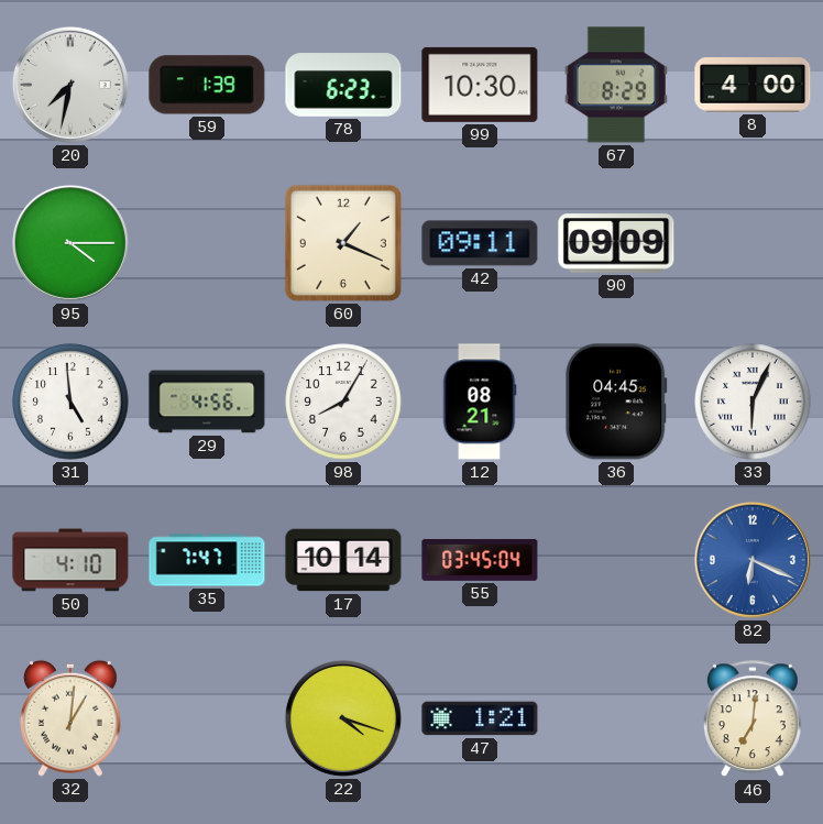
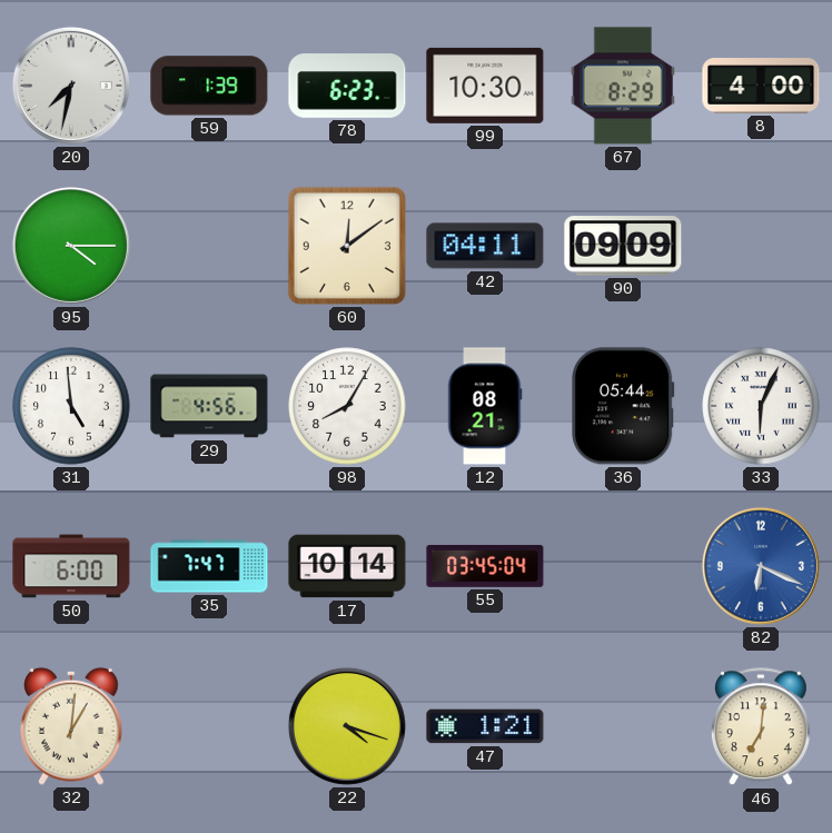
60: 1:19 -> 12:09
42: 09:11 -> 04:11
36: 04:45 -> 05:44
50: 4:10 -> 6:00
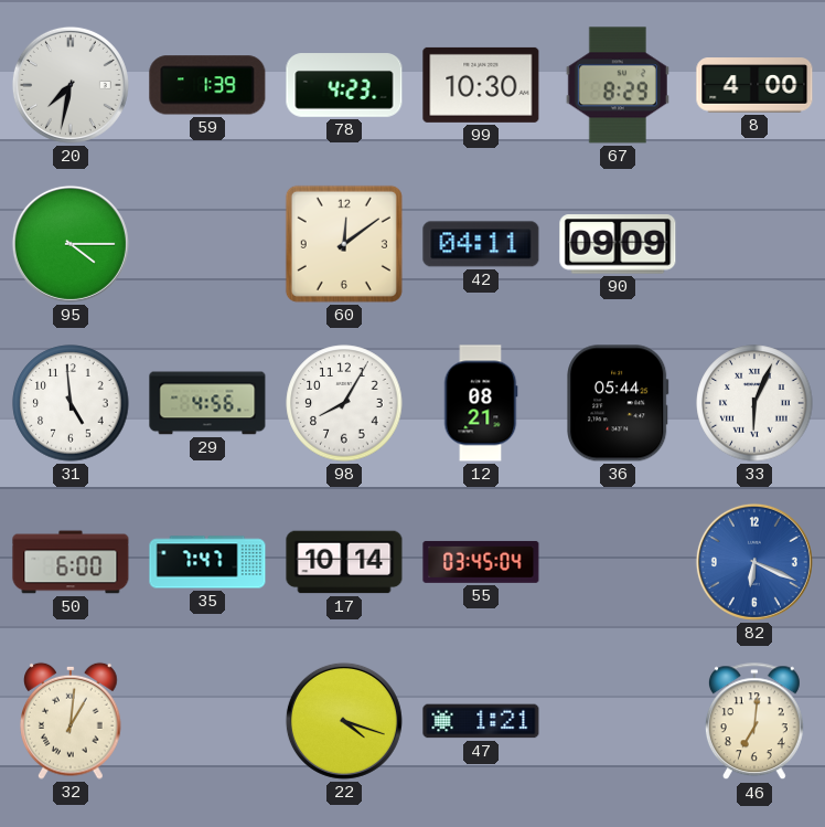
78: 6:23 -> 4:23
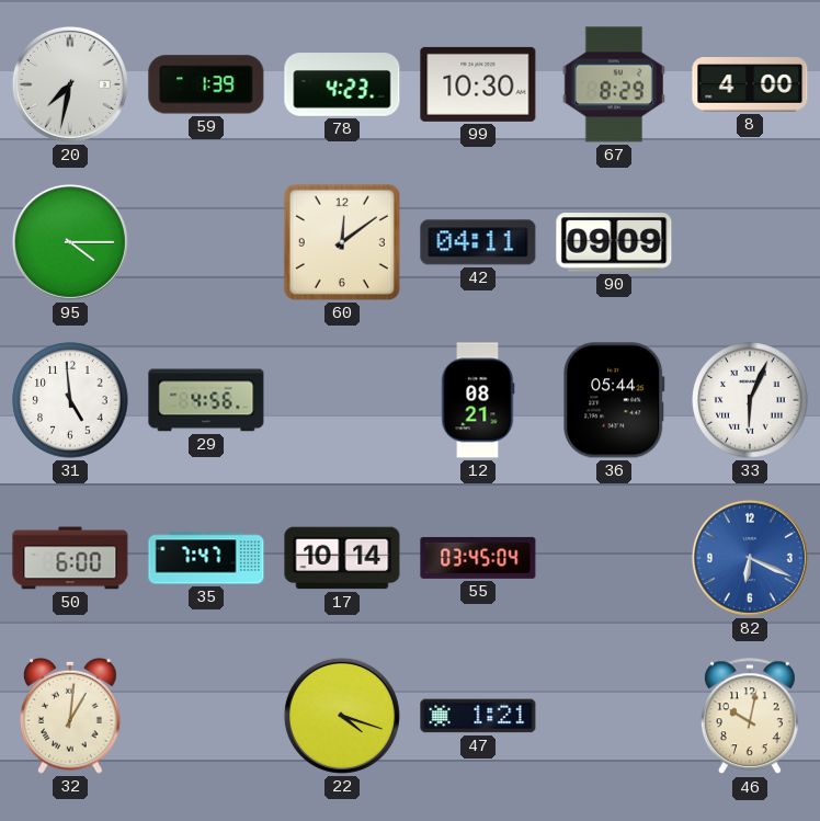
98: 8:05 -> none
46: 7:01 -> 10:02
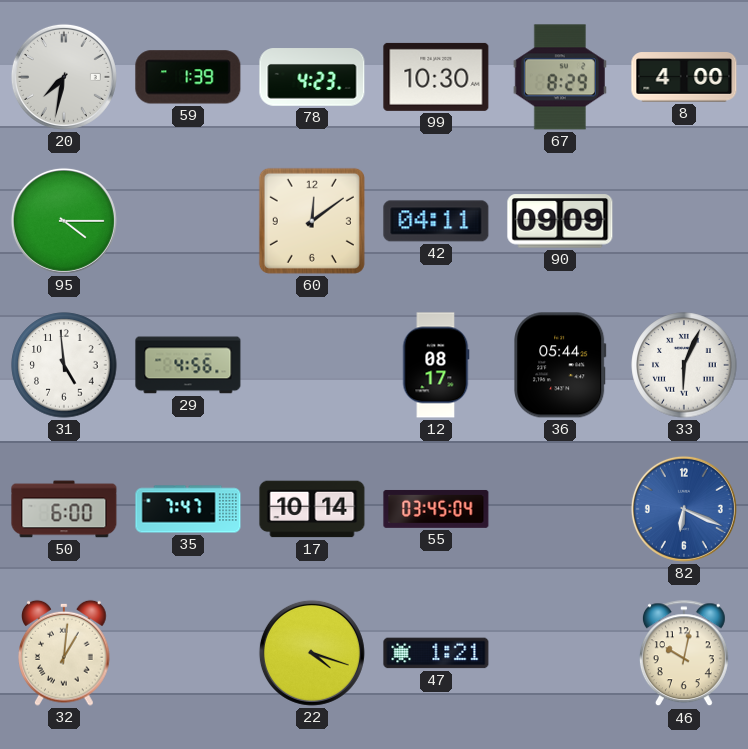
12: 08:21 -> 08:17
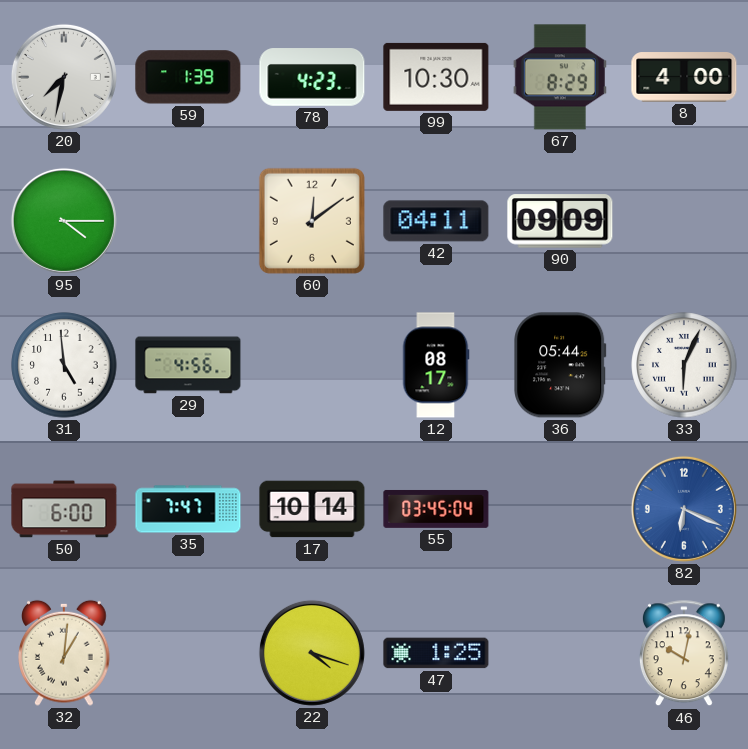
47: 1:21 -> 1:25
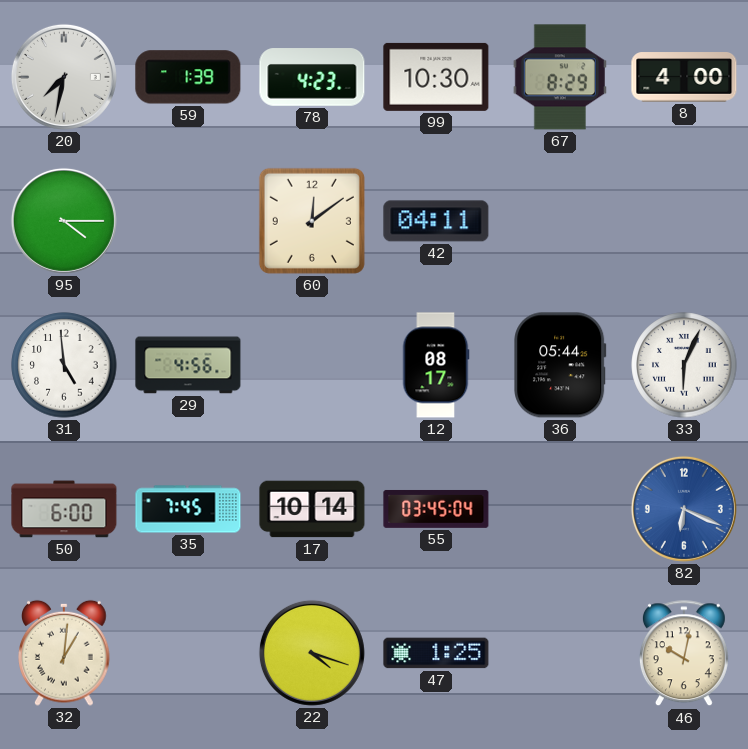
90: 09:09 -> none
35: 7:47 -> 7:45
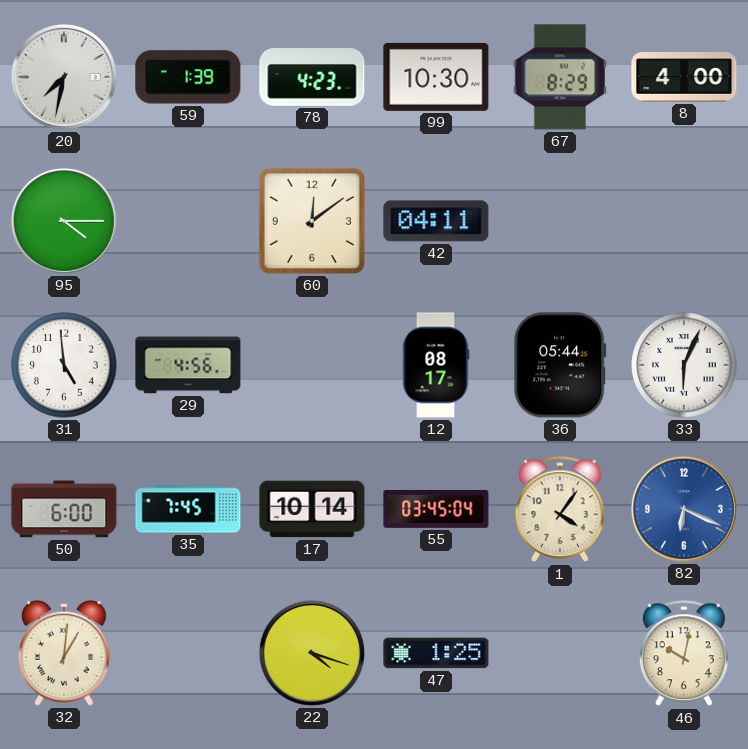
1: none -> 4:06
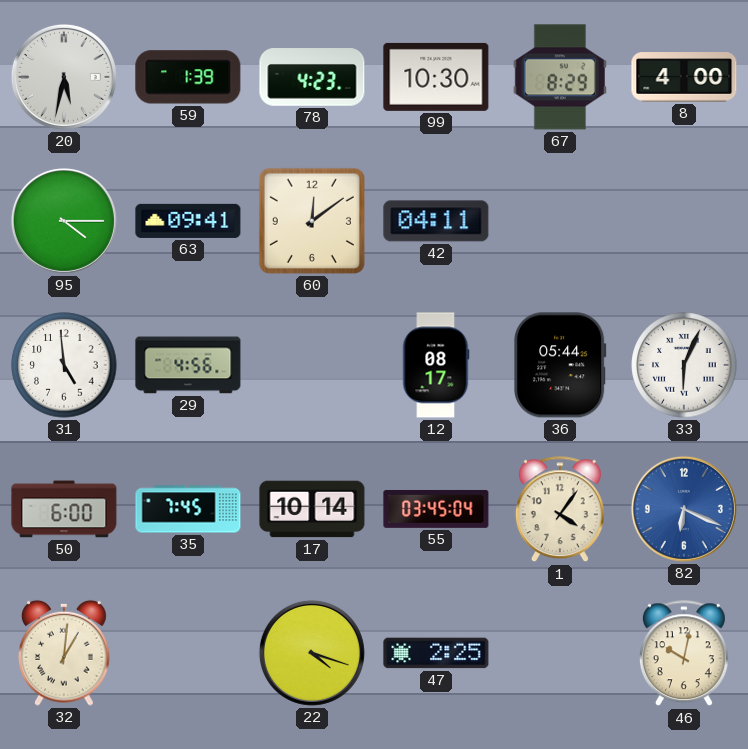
20: 7:32 -> 5:32
63: none -> 09:41
47: 1:25 -> 2:25
